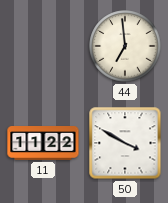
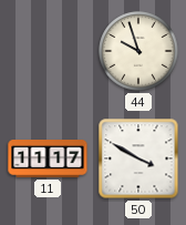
44: 6:59 -> 9:57
11: 11:22 -> 11:17
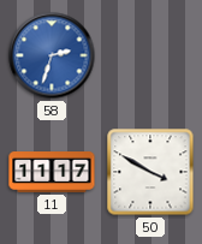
58: none -> 2:33
44: 9:57 -> none
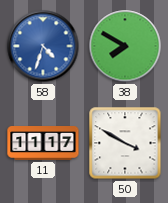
58: 2:33 -> 4:33
38: none -> 7:50
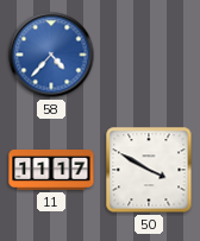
58: 4:33 -> 4:37
38: 7:50 -> none
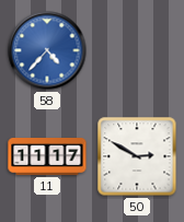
50: 3:50 -> 2:50
